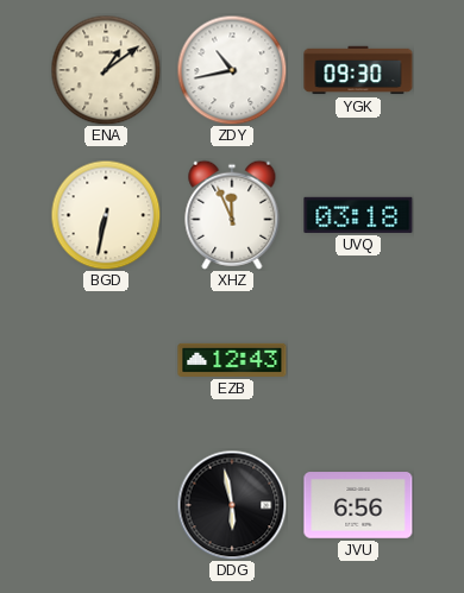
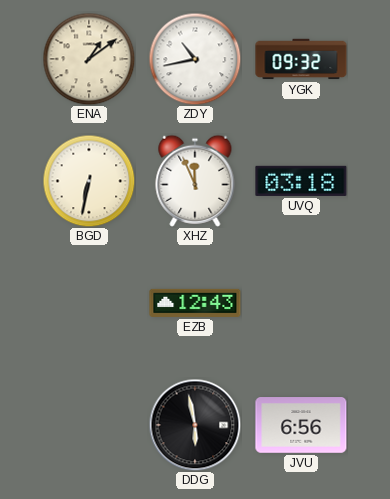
YGK: 09:30 -> 09:32
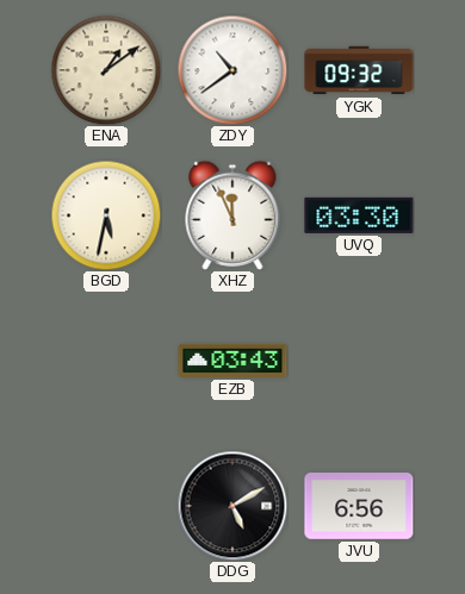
ZDY: 10:43 -> 10:39
BGD: 6:32 -> 5:32
UVQ: 03:18 -> 03:30
EZB: 12:43 -> 03:43
DDG: 5:58 -> 5:10
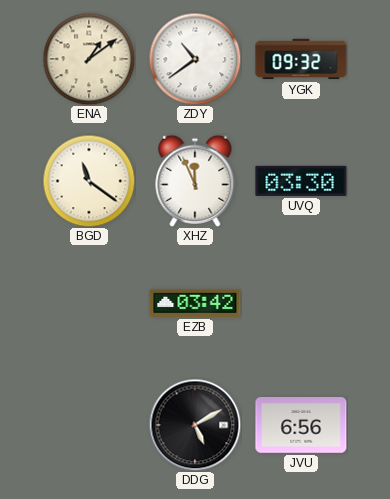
BGD: 5:32 -> 11:21
EZB: 03:43 -> 03:42
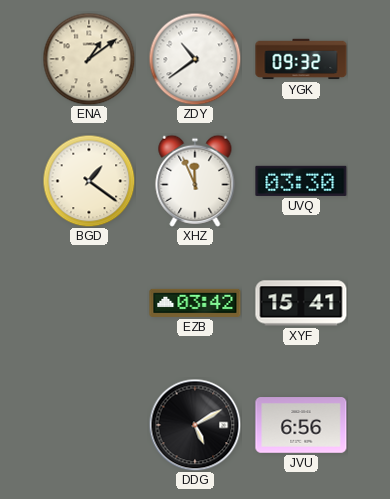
BGD: 11:21 -> 1:21
XYF: none -> 15:41
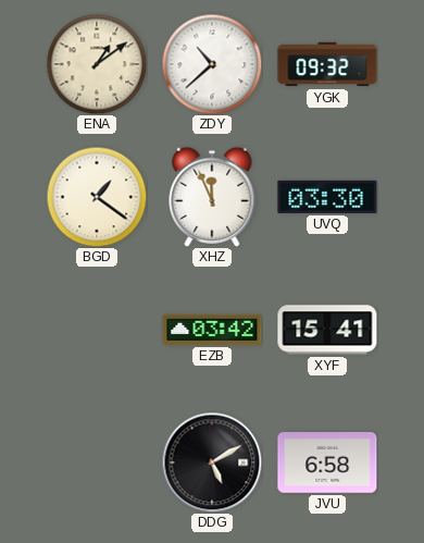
ZDY: 10:39 -> 10:38
JVU: 6:56 -> 6:58
